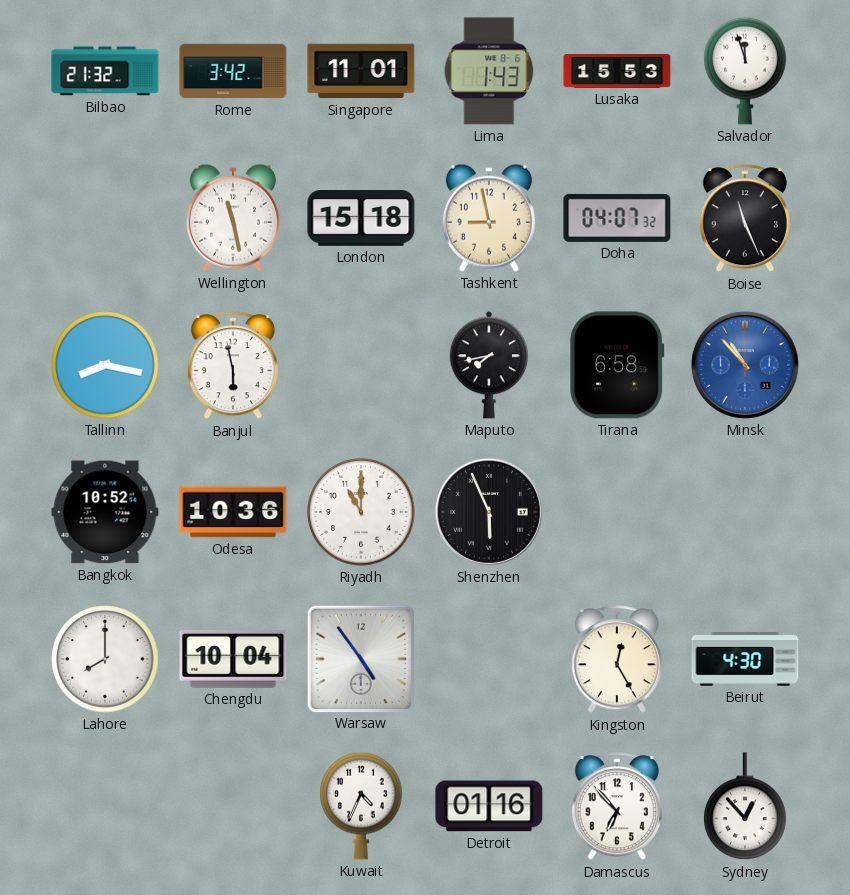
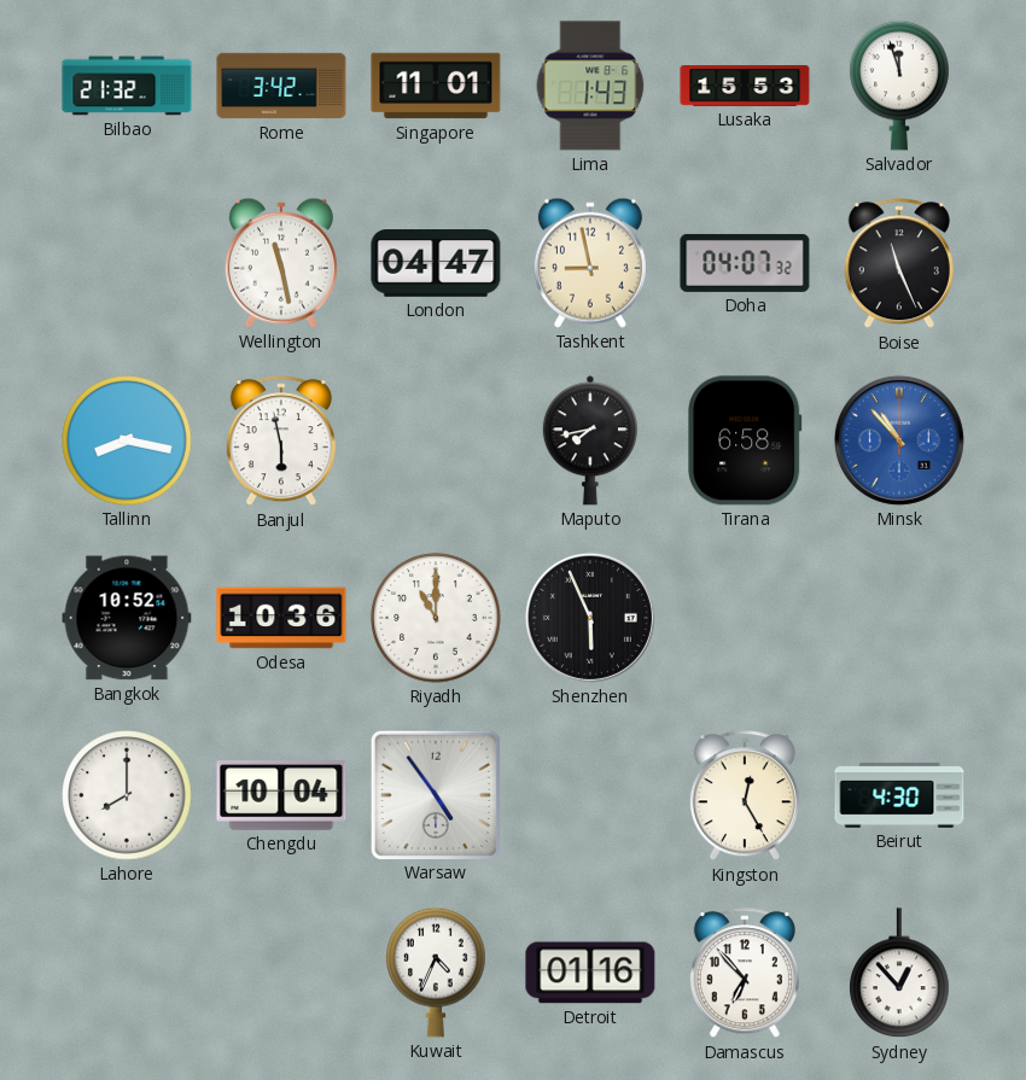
London: 15:18 -> 04:47
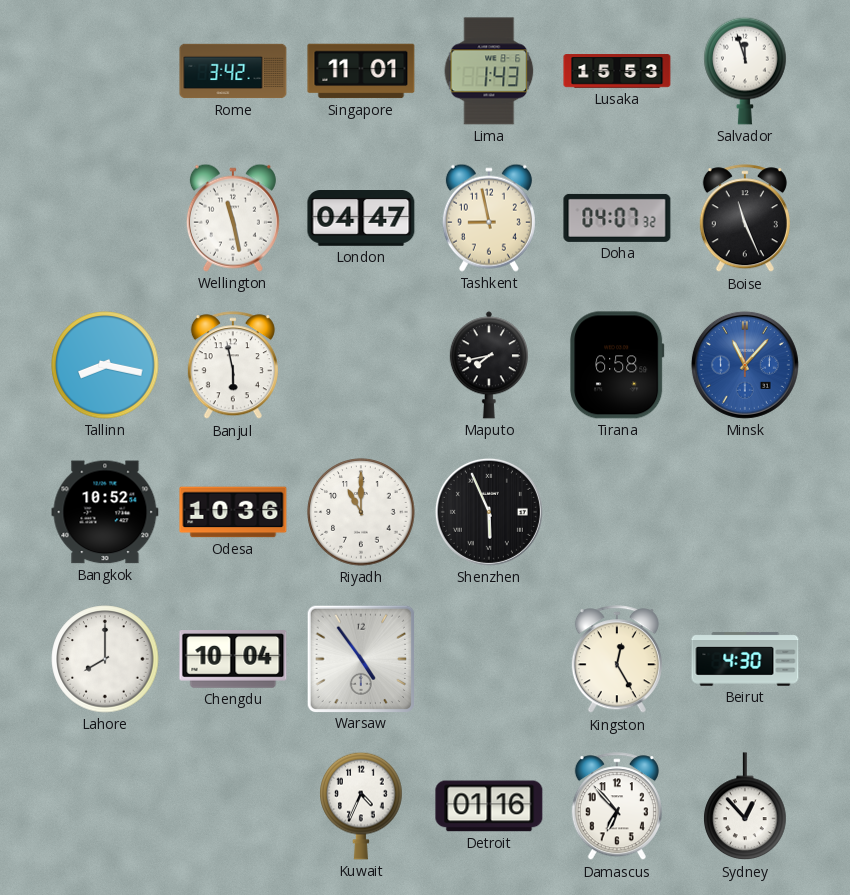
Bilbao: 21:32 -> none
Minsk: 10:53 -> 11:07
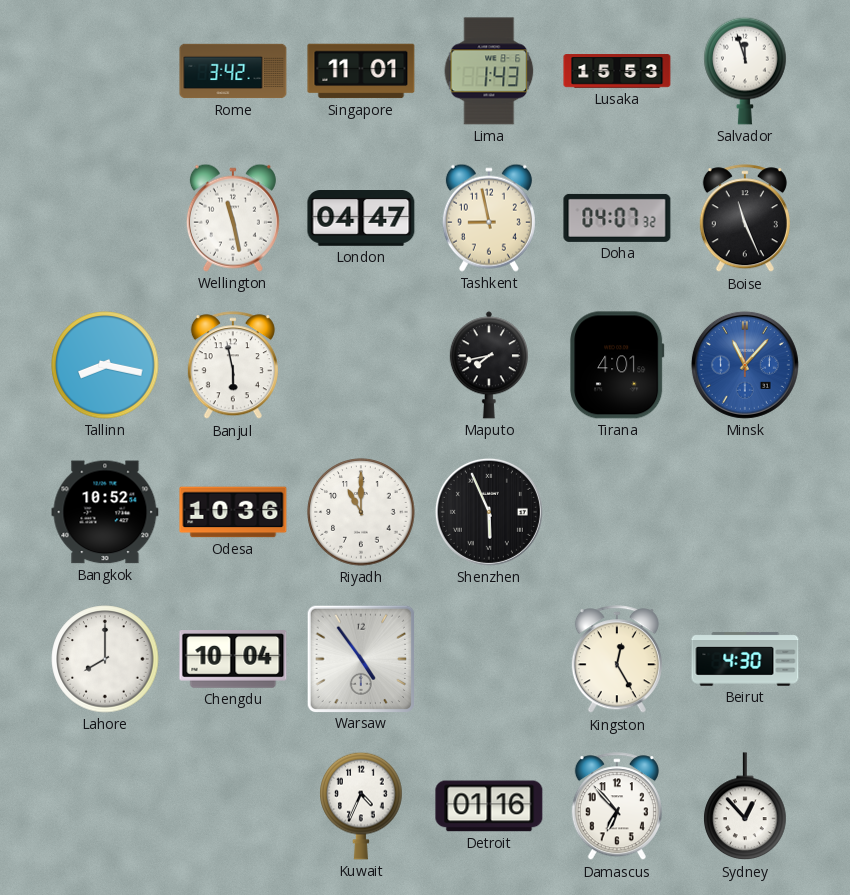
Tirana: 6:58 -> 4:01
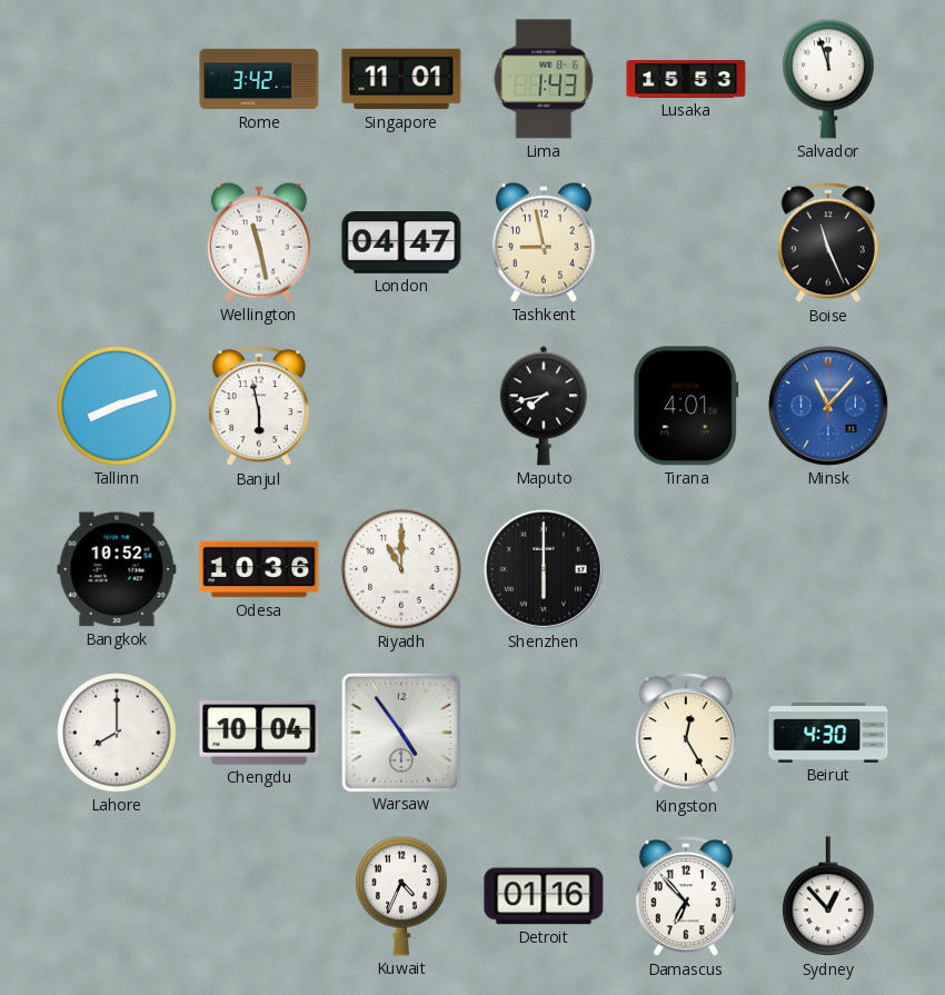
Doha: 04:07 -> none
Tallinn: 8:17 -> 8:12
Shenzhen: 5:56 -> 6:00
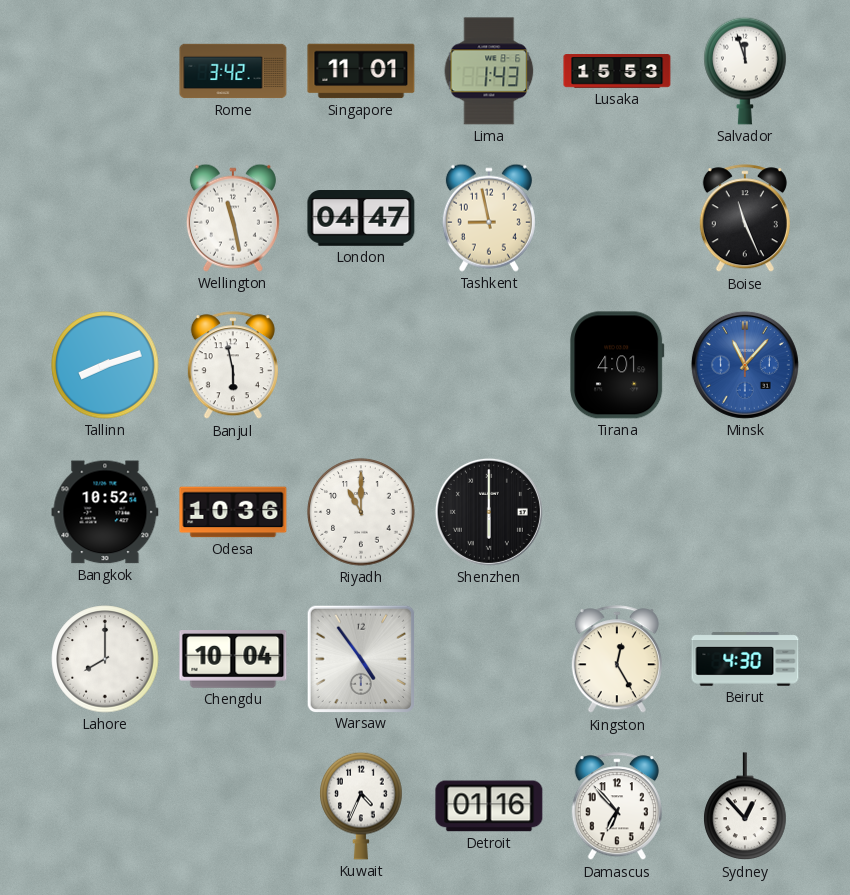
Maputo: 7:43 -> none
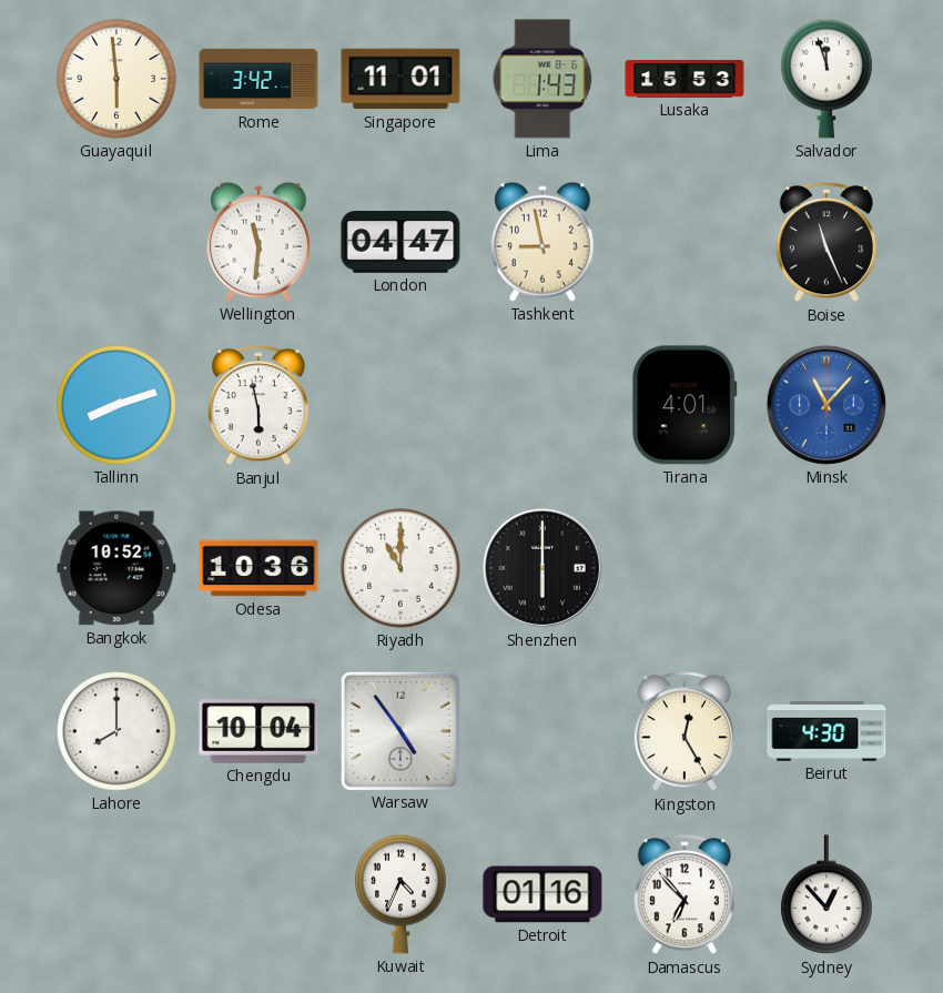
Guayaquil: none -> 5:59
Wellington: 11:28 -> 11:31
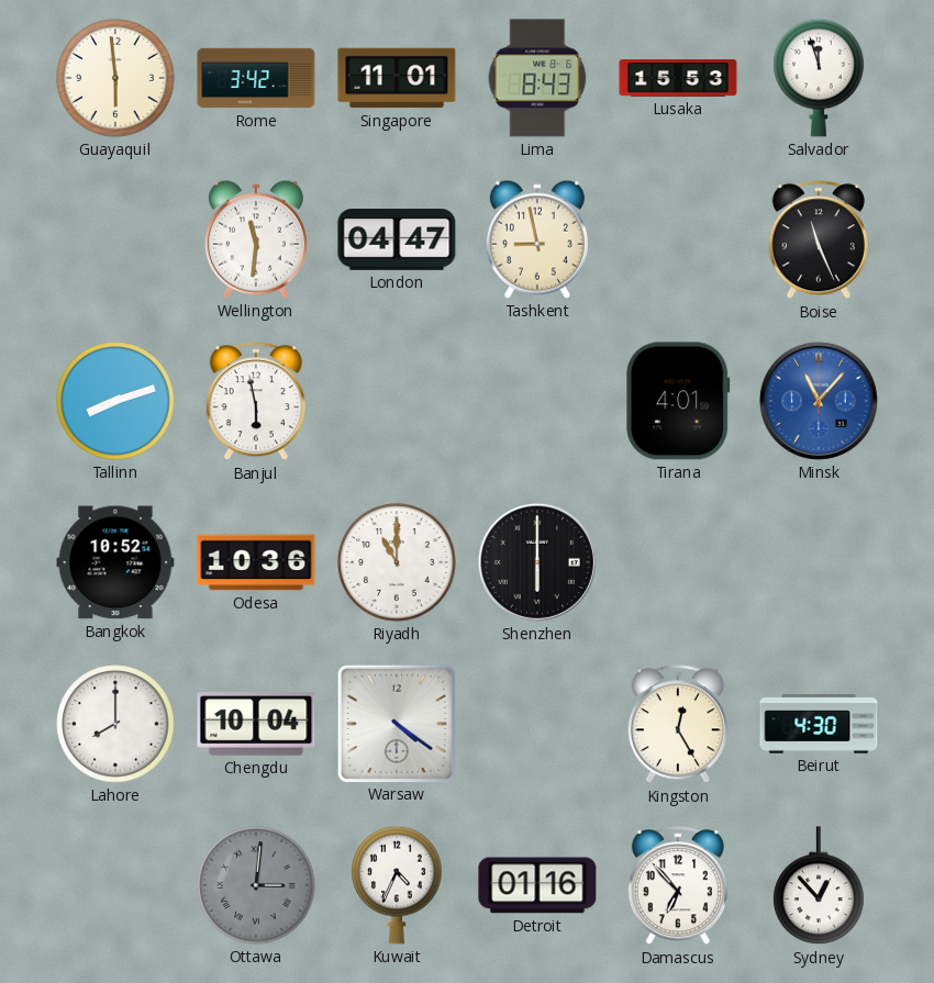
Lima: 1:43 -> 8:43
Warsaw: 4:54 -> 4:21
Ottawa: none -> 3:01
